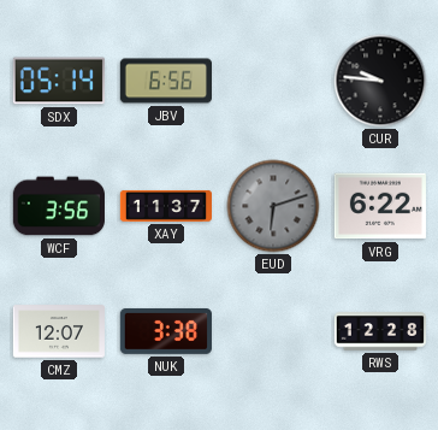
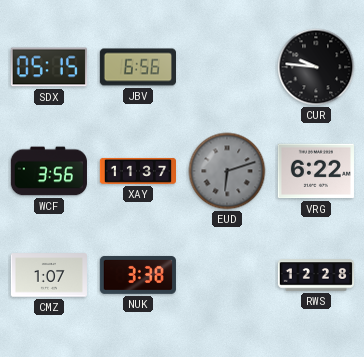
SDX: 05:14 -> 05:15
CMZ: 12:07 -> 1:07
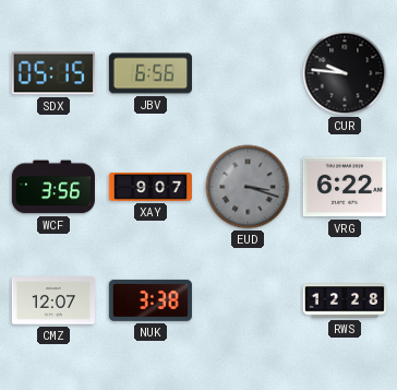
XAY: 11:37 -> 9:07
EUD: 6:12 -> 3:18
CMZ: 1:07 -> 12:07
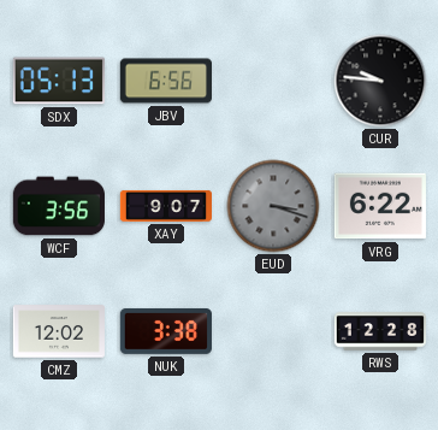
SDX: 05:15 -> 05:13
CMZ: 12:07 -> 12:02
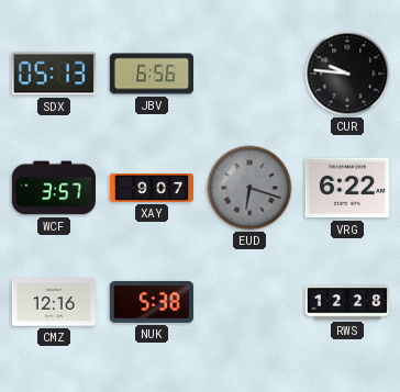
WCF: 3:56 -> 3:57
EUD: 3:18 -> 6:18
CMZ: 12:02 -> 12:16
NUK: 3:38 -> 5:38
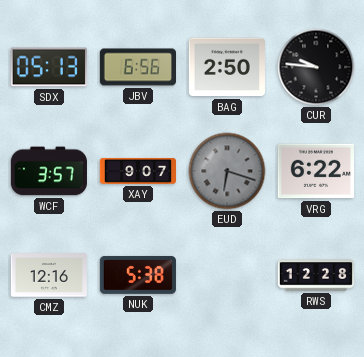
BAG: none -> 2:50
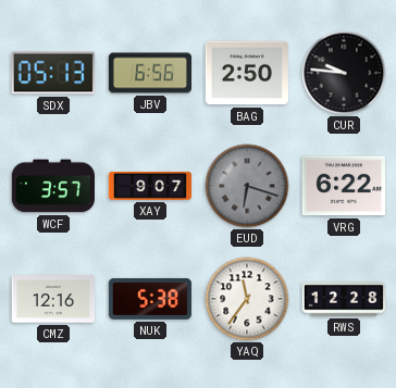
YAQ: none -> 11:36
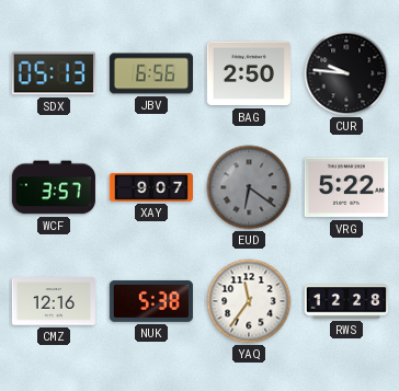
EUD: 6:18 -> 6:21
VRG: 6:22 -> 5:22
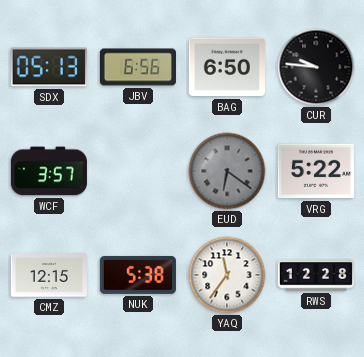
BAG: 2:50 -> 6:50
XAY: 9:07 -> none
CMZ: 12:16 -> 12:15
